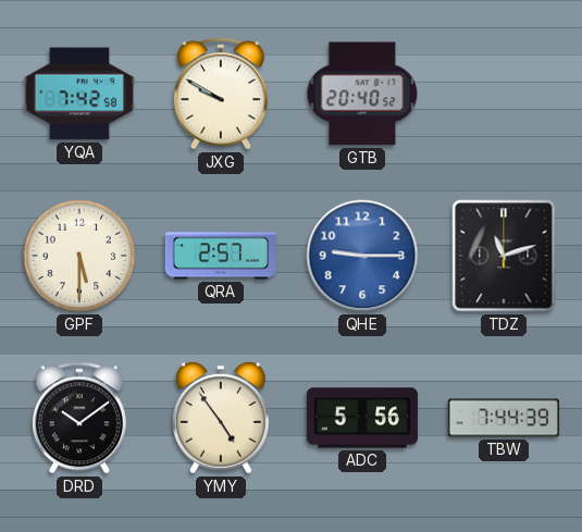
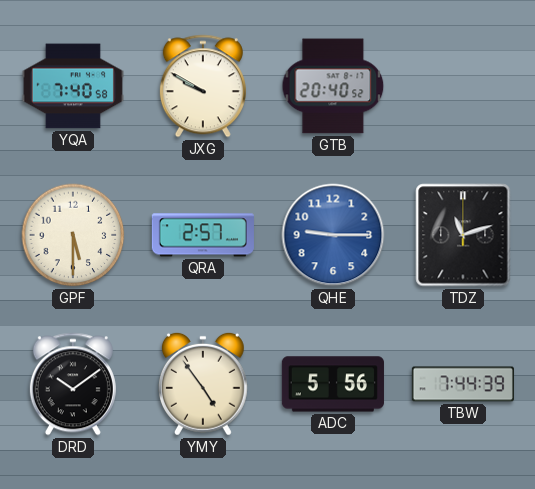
YQA: 7:42 -> 7:40
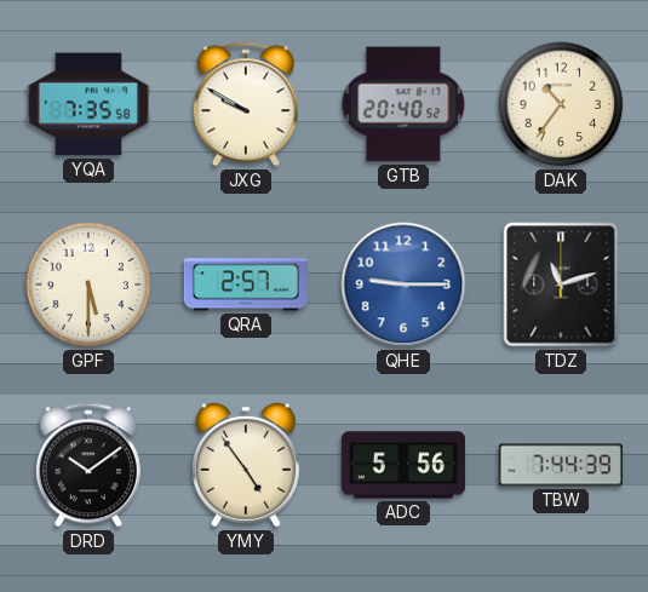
YQA: 7:40 -> 7:35
DAK: none -> 10:36
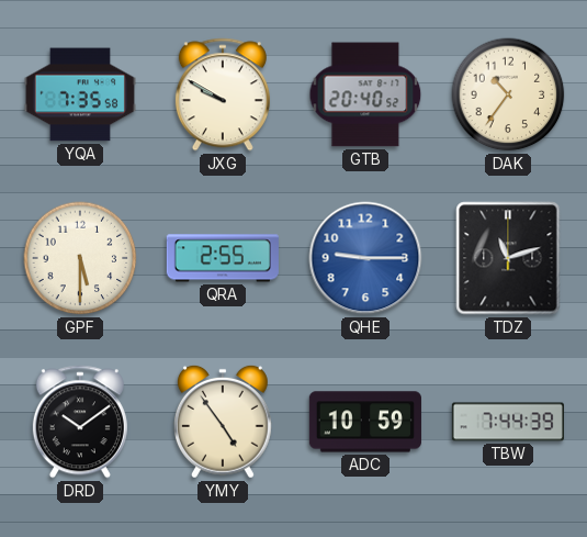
QRA: 2:57 -> 2:55
ADC: 5:56 -> 10:59
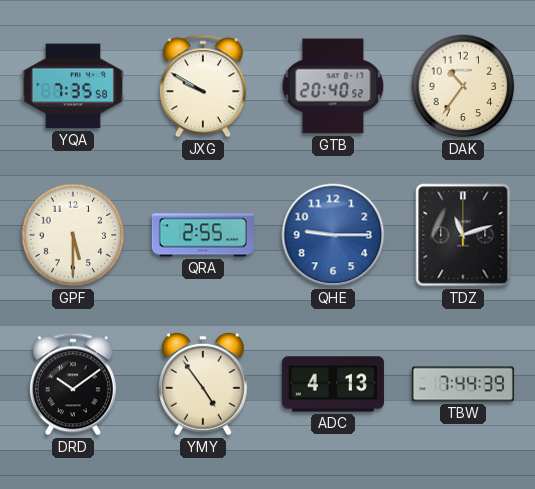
ADC: 10:59 -> 4:13
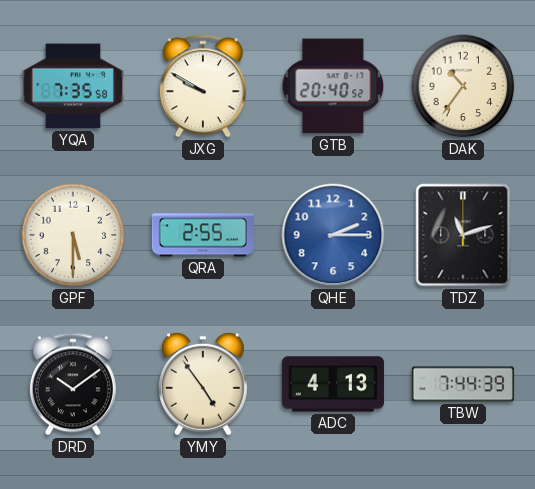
QHE: 9:15 -> 2:15
